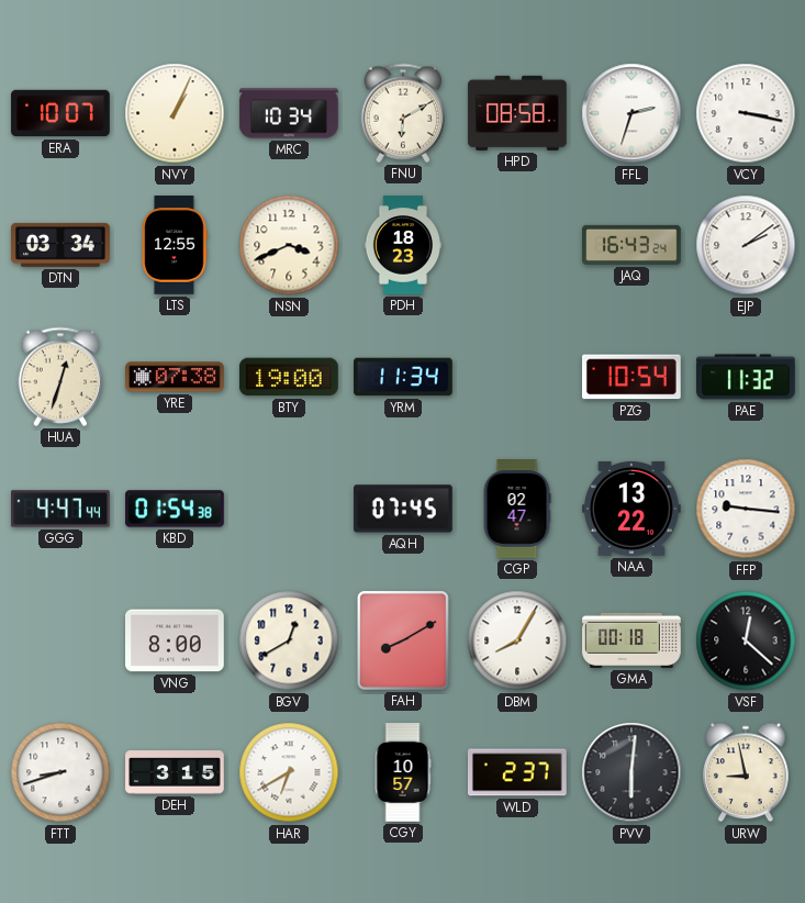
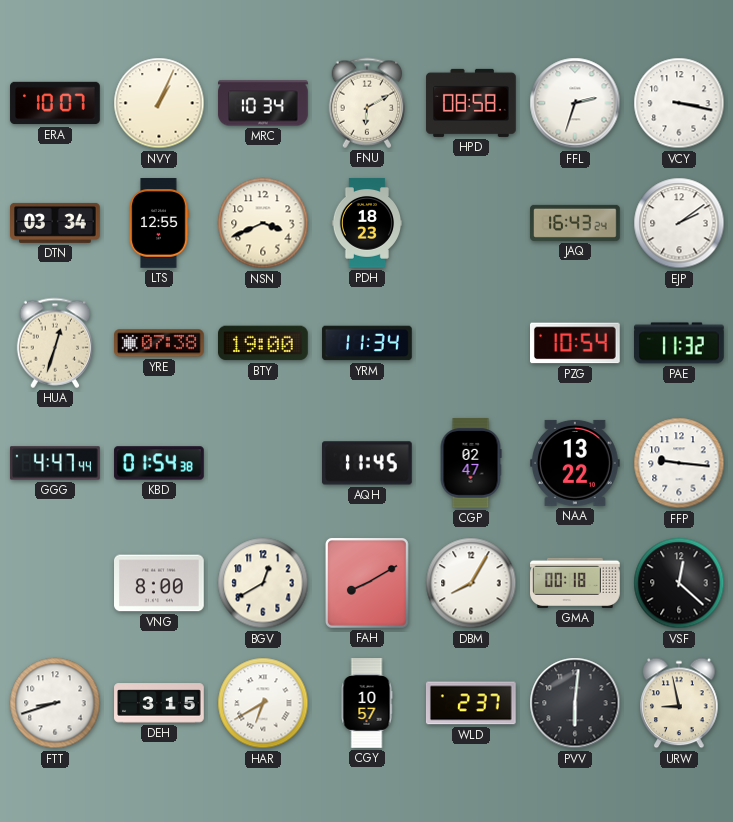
AQH: 07:45 -> 11:45
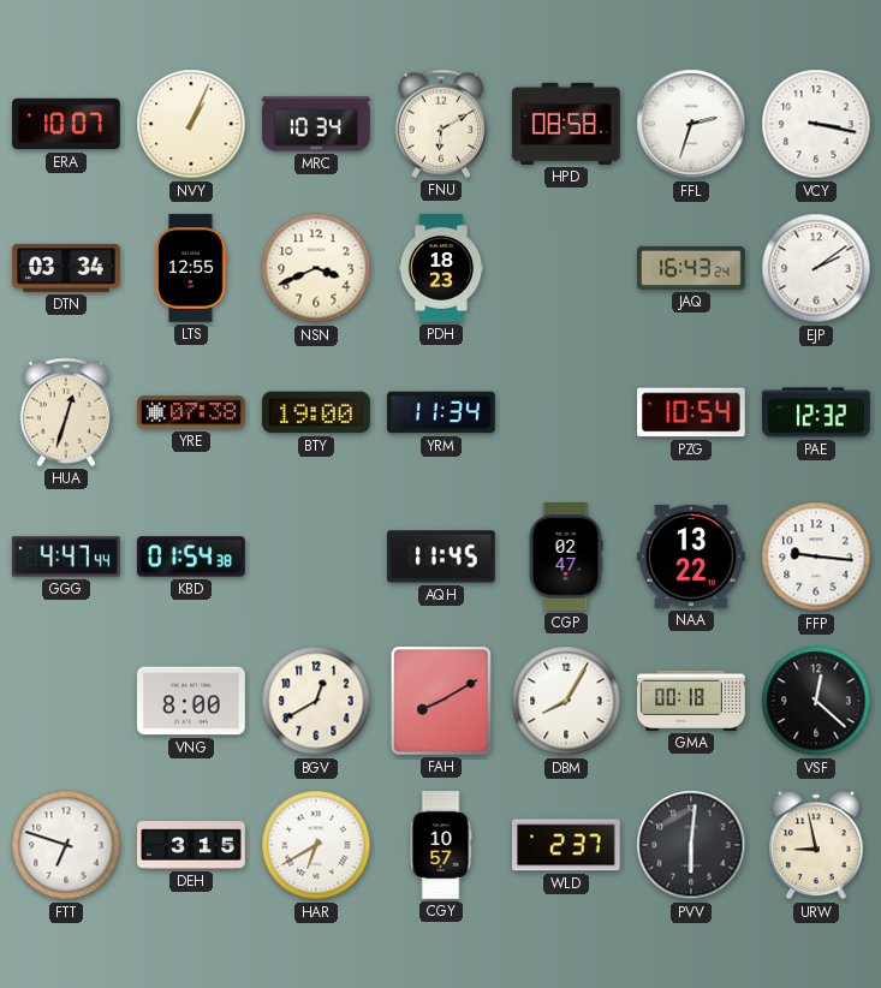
PAE: 11:32 -> 12:32
FTT: 8:42 -> 6:48
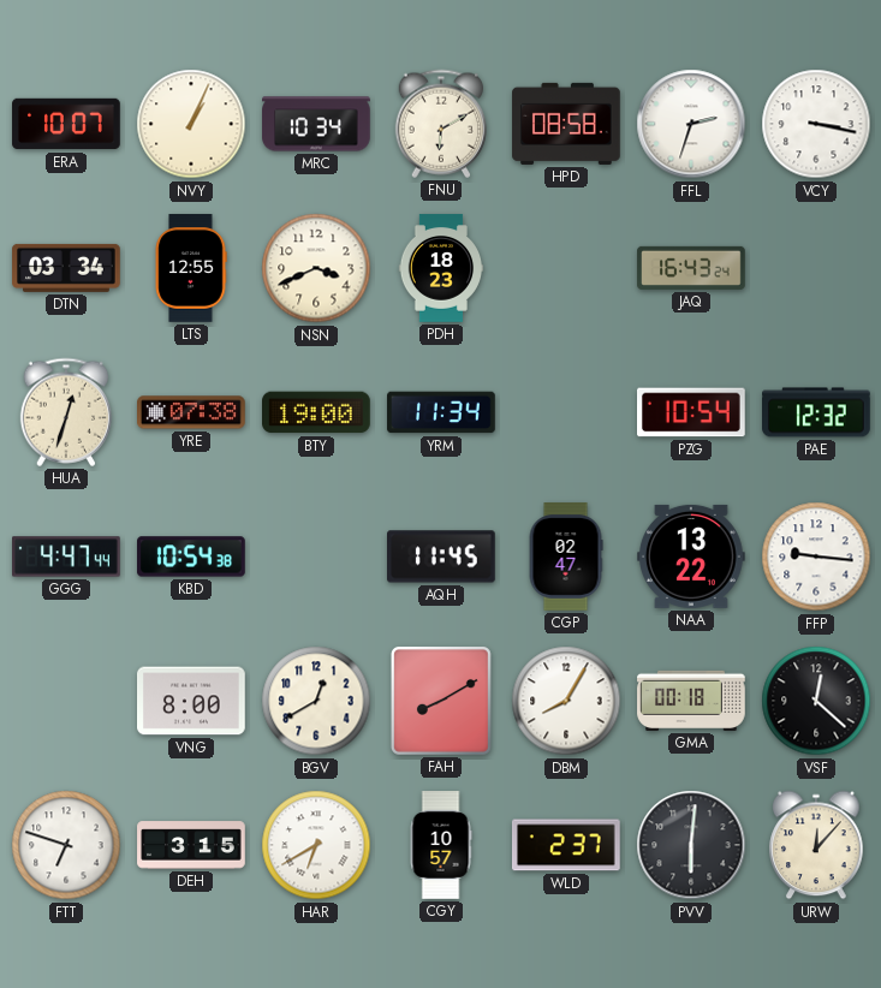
EJP: 2:09 -> none
KBD: 01:54 -> 10:54
URW: 8:58 -> 12:07
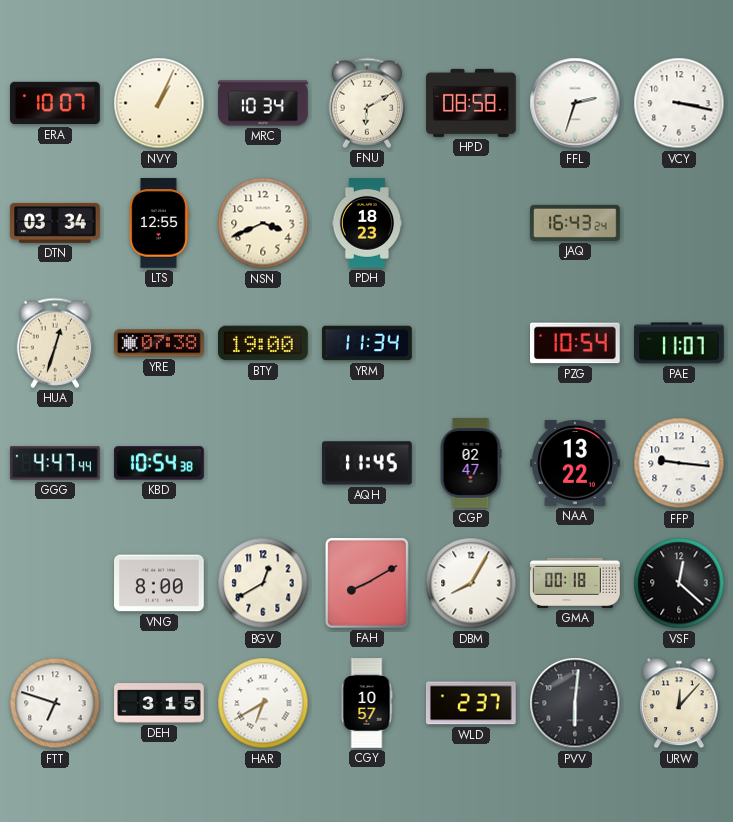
PAE: 12:32 -> 11:07
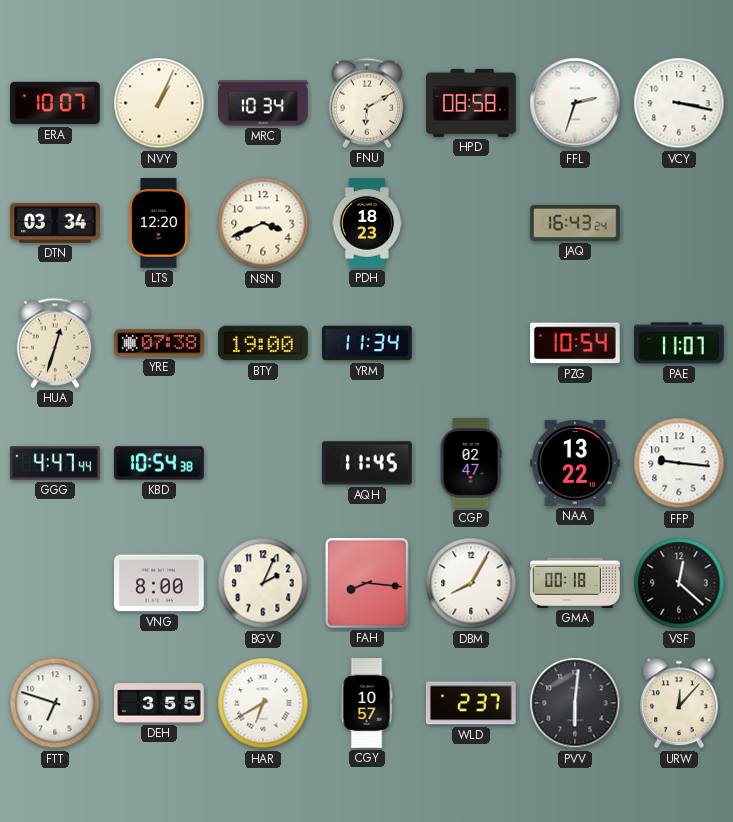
LTS: 12:55 -> 12:20
BGV: 12:40 -> 2:04
FAH: 8:10 -> 8:16
DEH: 3:15 -> 3:55
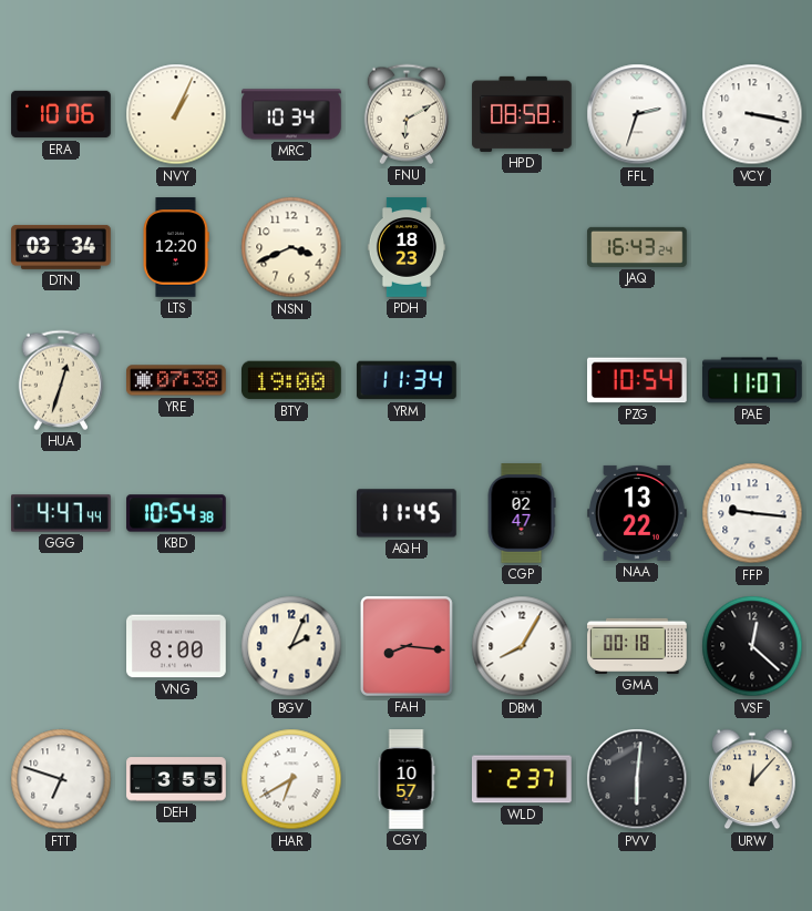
ERA: 10:07 -> 10:06
